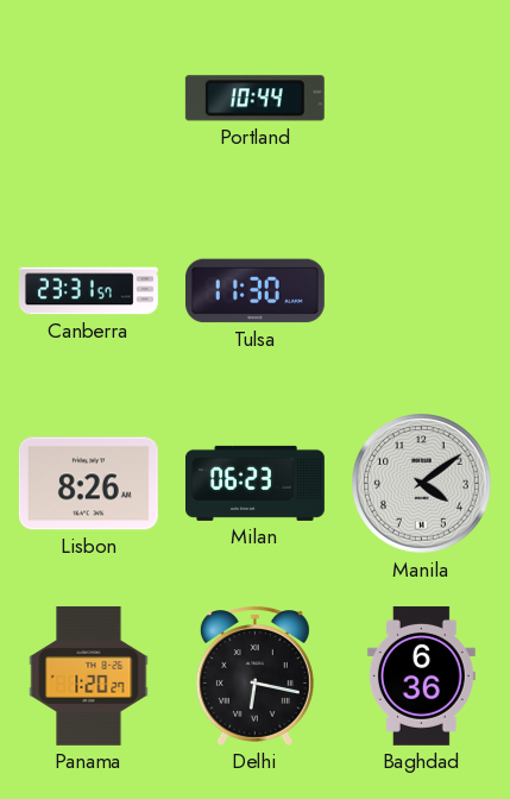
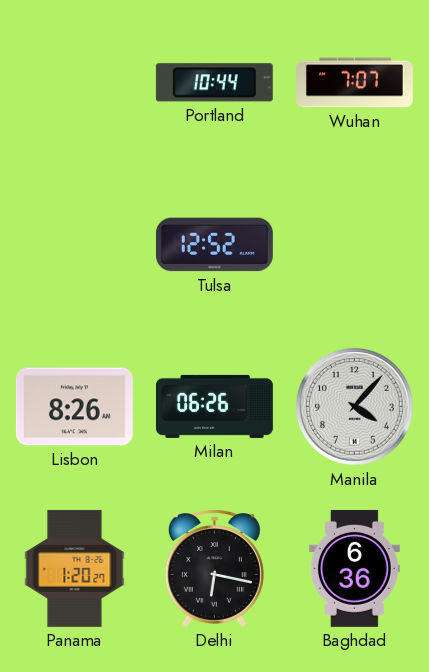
Wuhan: none -> 7:07
Canberra: 23:31 -> none
Tulsa: 11:30 -> 12:52
Milan: 06:23 -> 06:26
Manila: 4:09 -> 4:07
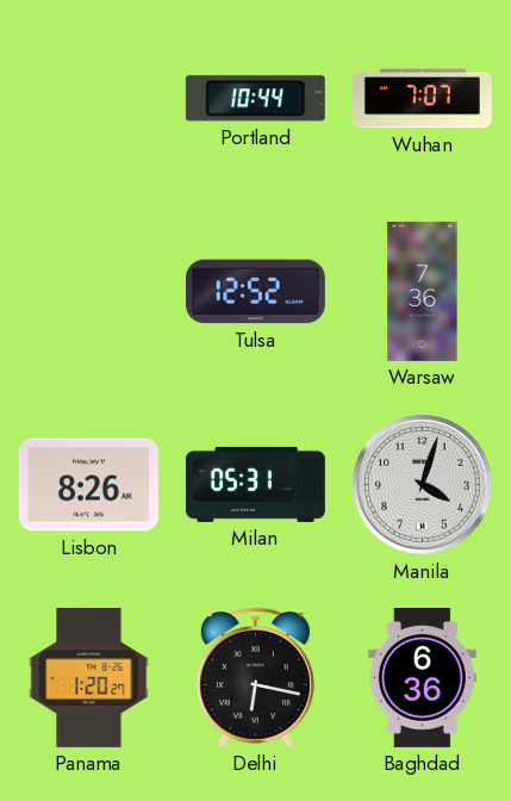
Warsaw: none -> 7:36
Milan: 06:26 -> 05:31
Manila: 4:07 -> 4:03
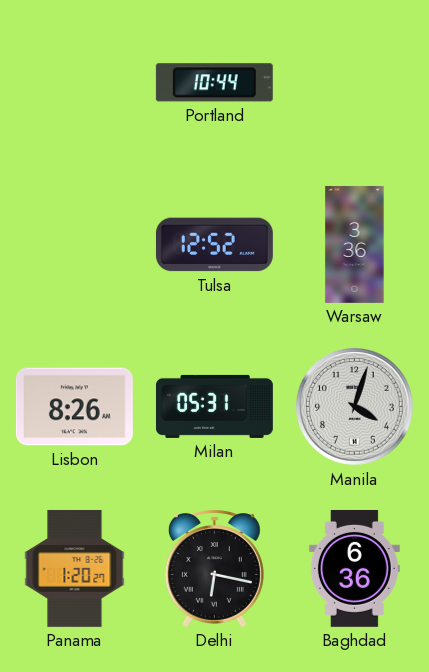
Wuhan: 7:07 -> none
Warsaw: 7:36 -> 3:36
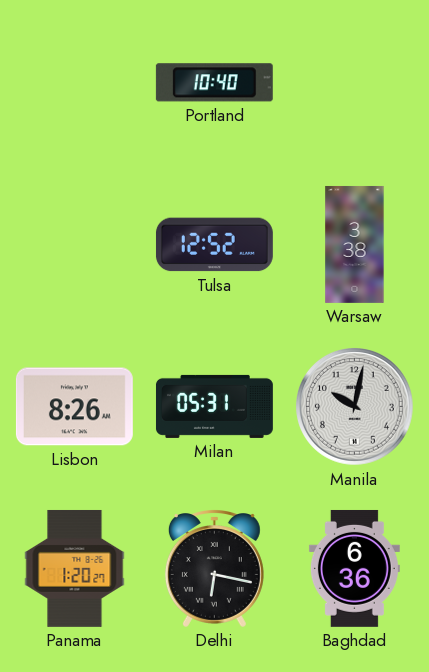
Portland: 10:44 -> 10:40
Warsaw: 3:36 -> 3:38
Manila: 4:03 -> 10:02
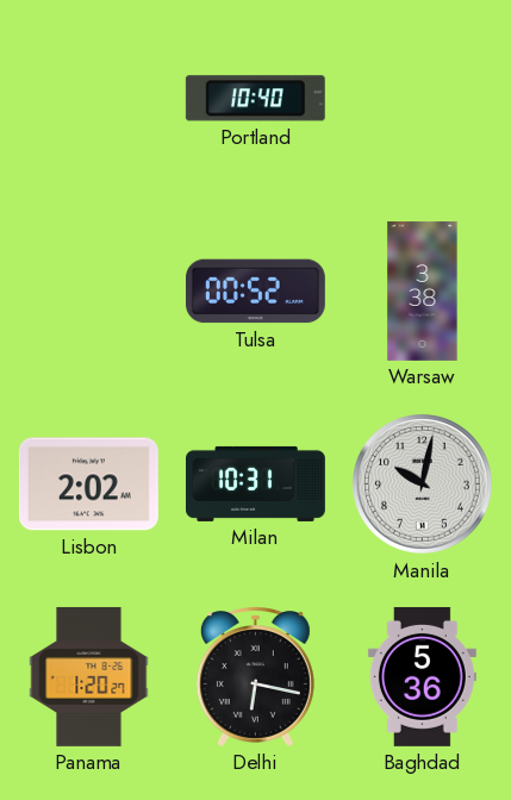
Tulsa: 12:52 -> 00:52
Lisbon: 8:26 -> 2:02
Milan: 05:31 -> 10:31
Baghdad: 6:36 -> 5:36
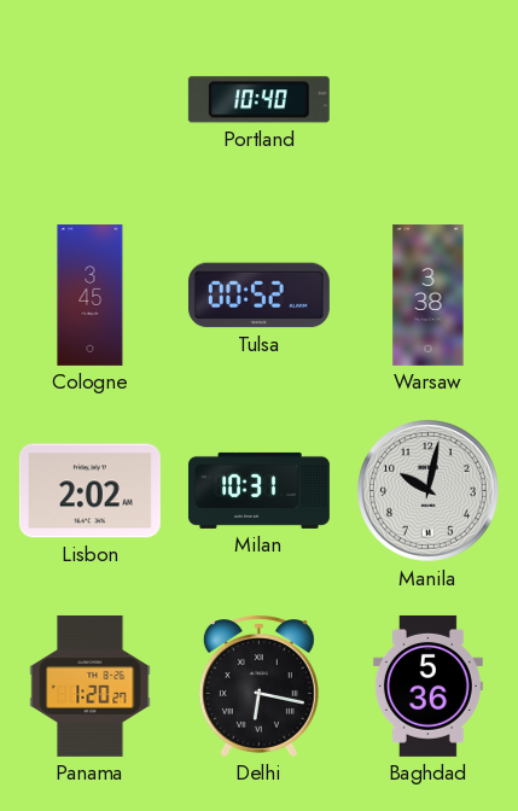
Cologne: none -> 3:45
